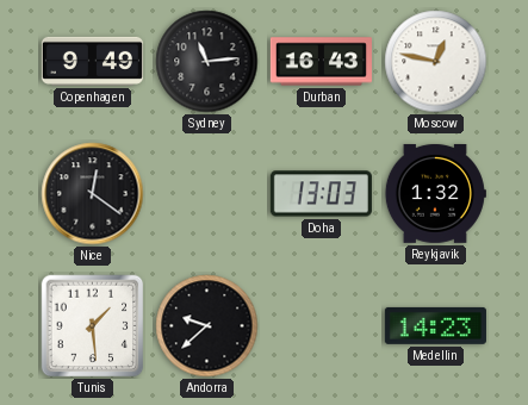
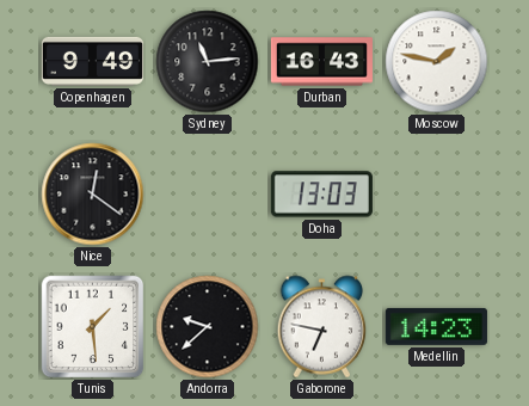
Moscow: 12:47 -> 1:47
Reykjavik: 1:32 -> none
Gaborone: none -> 6:47
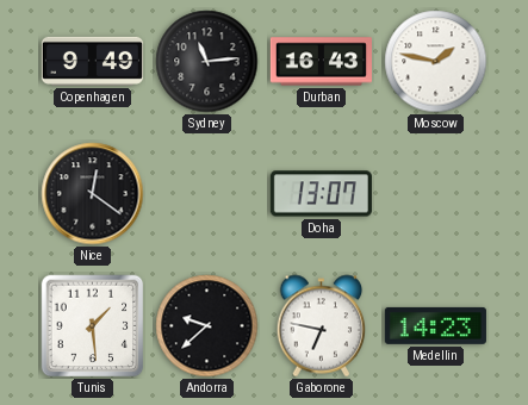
Doha: 13:03 -> 13:07
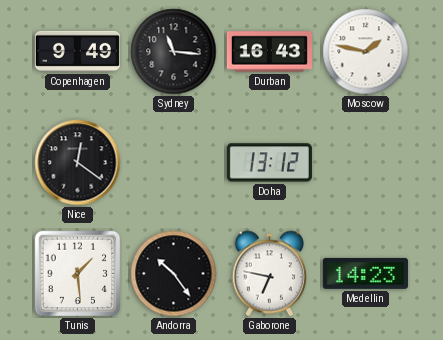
Sydney: 11:14 -> 11:16
Doha: 13:07 -> 13:12
Andorra: 9:38 -> 10:24
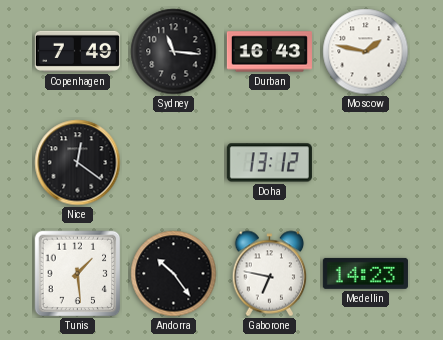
Copenhagen: 9:49 -> 7:49
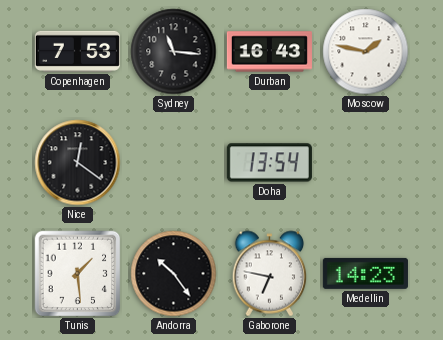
Copenhagen: 7:49 -> 7:53
Doha: 13:12 -> 13:54
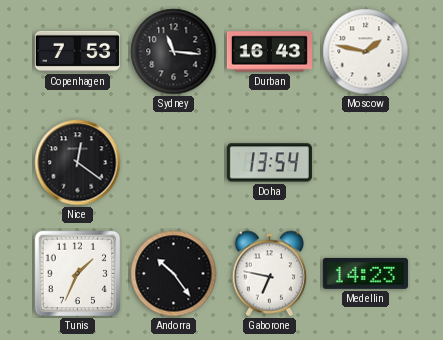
Tunis: 1:29 -> 1:34
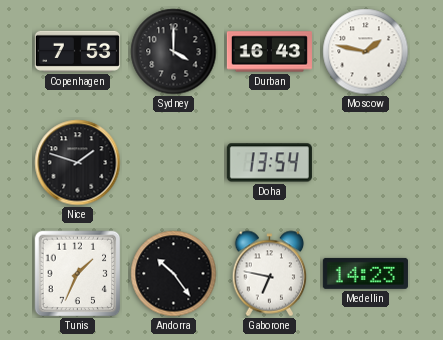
Sydney: 11:16 -> 4:00
Nice: 12:21 -> 1:48
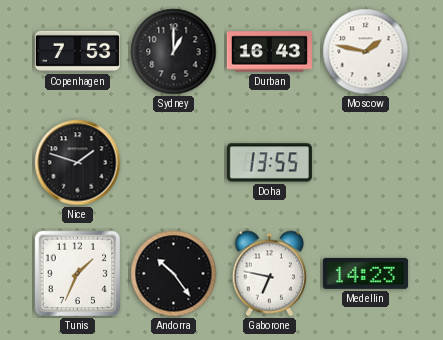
Sydney: 4:00 -> 1:00
Doha: 13:54 -> 13:55
